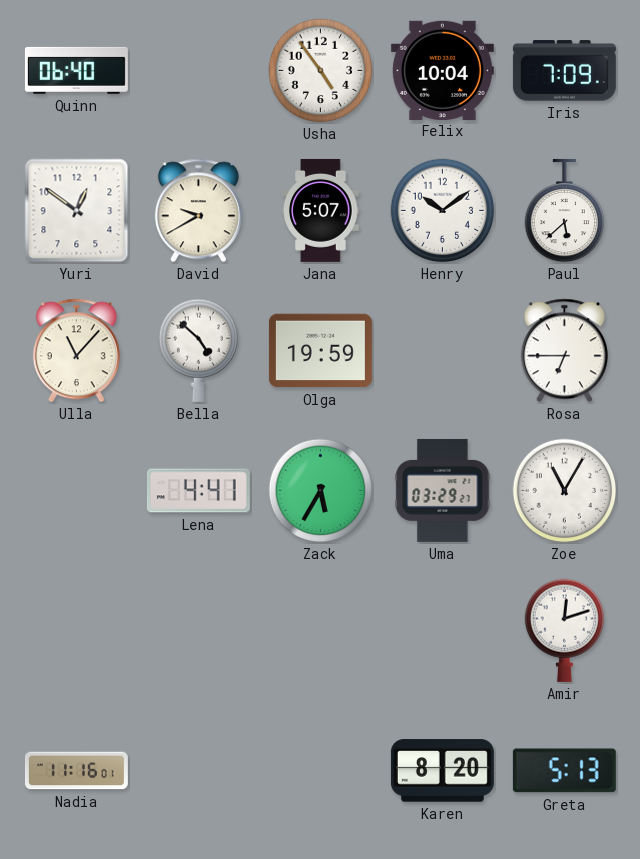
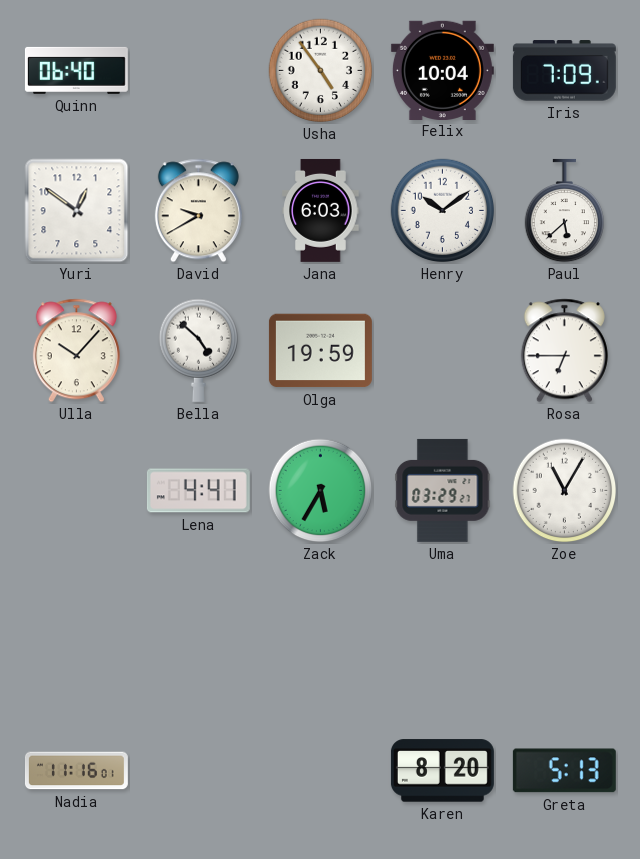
Jana: 5:07 -> 6:03
Ulla: 11:07 -> 10:07
Amir: 12:12 -> none
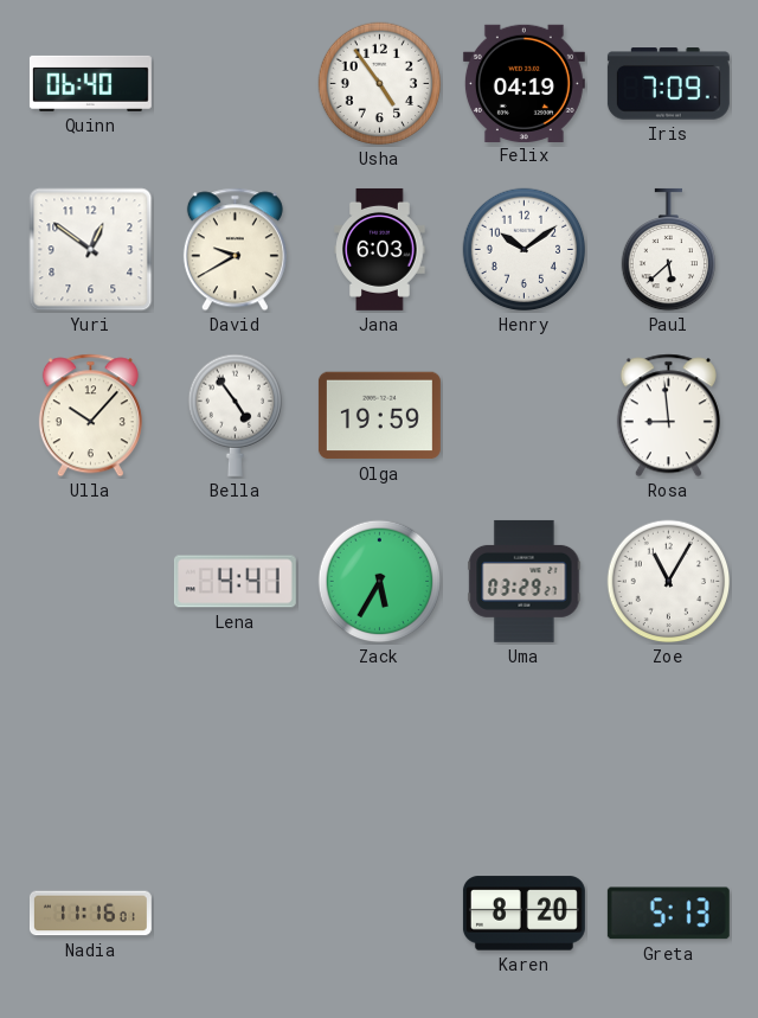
Felix: 10:04 -> 04:19
Bella: 4:52 -> 4:54
Rosa: 6:45 -> 8:59
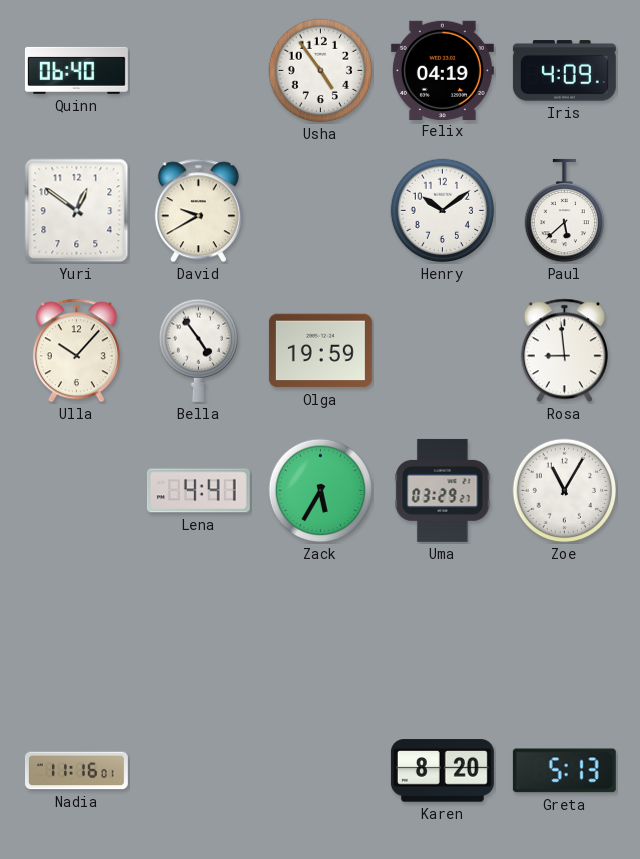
Iris: 7:09 -> 4:09
Jana: 6:03 -> none
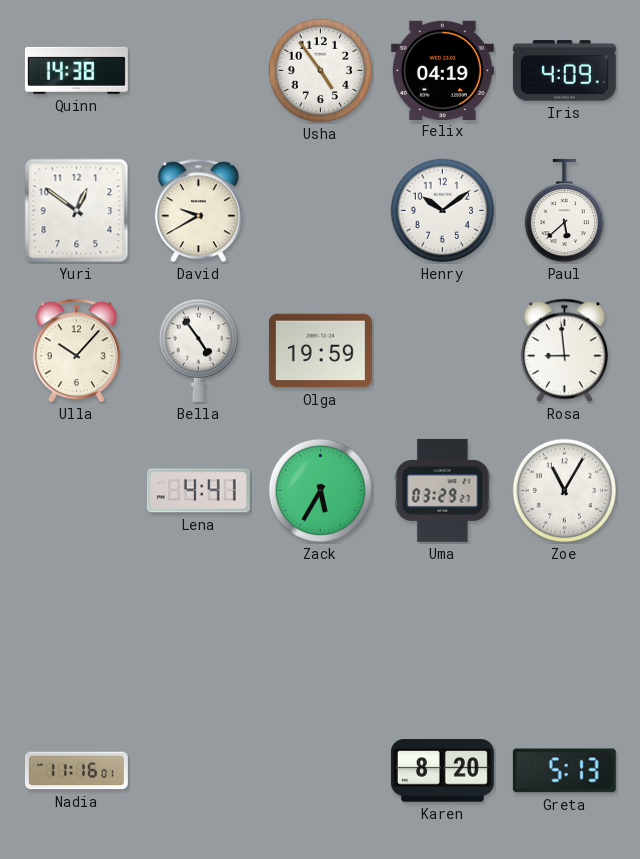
Quinn: 06:40 -> 14:38
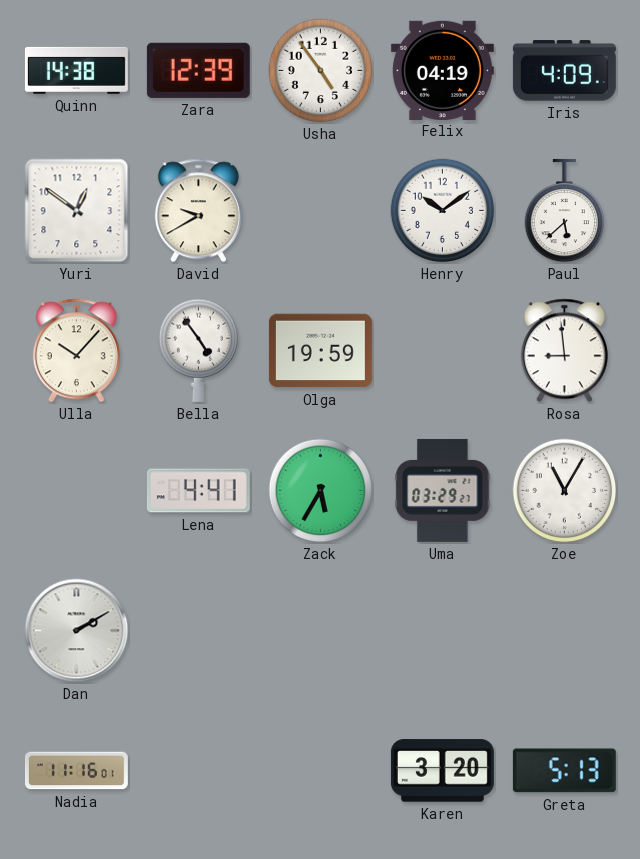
Zara: none -> 12:39
Dan: none -> 2:10
Karen: 8:20 -> 3:20
